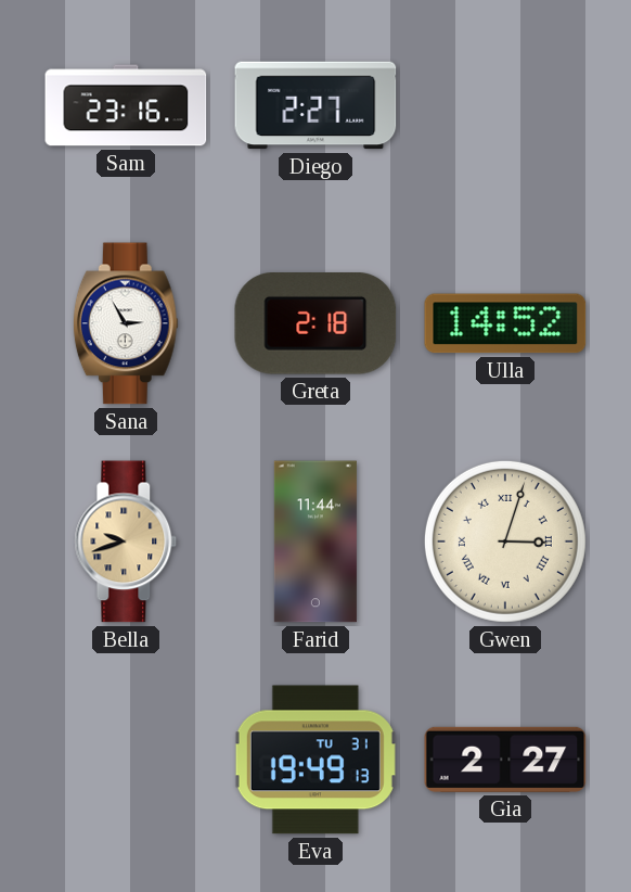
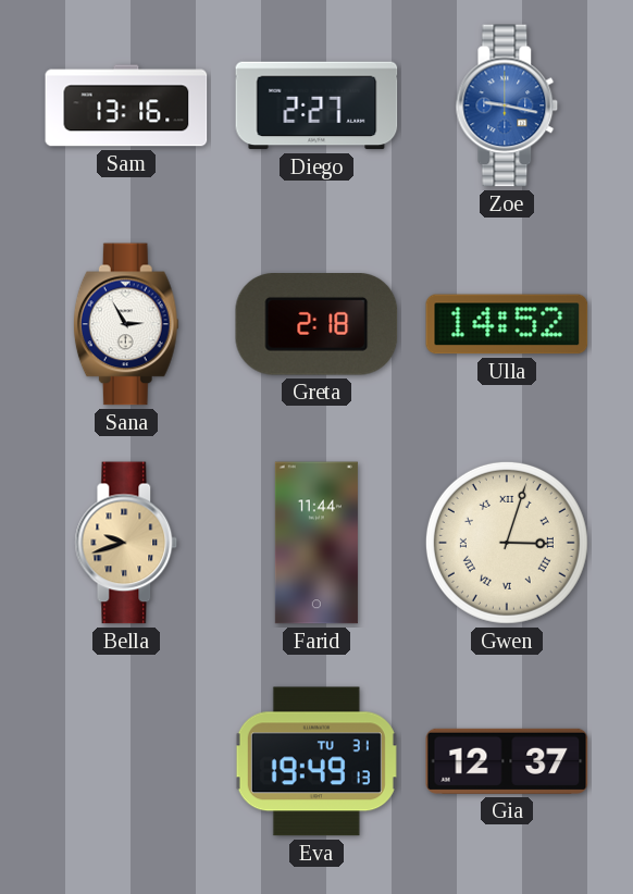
Sam: 23:16 -> 13:16
Zoe: none -> 9:17
Gia: 2:27 -> 12:37
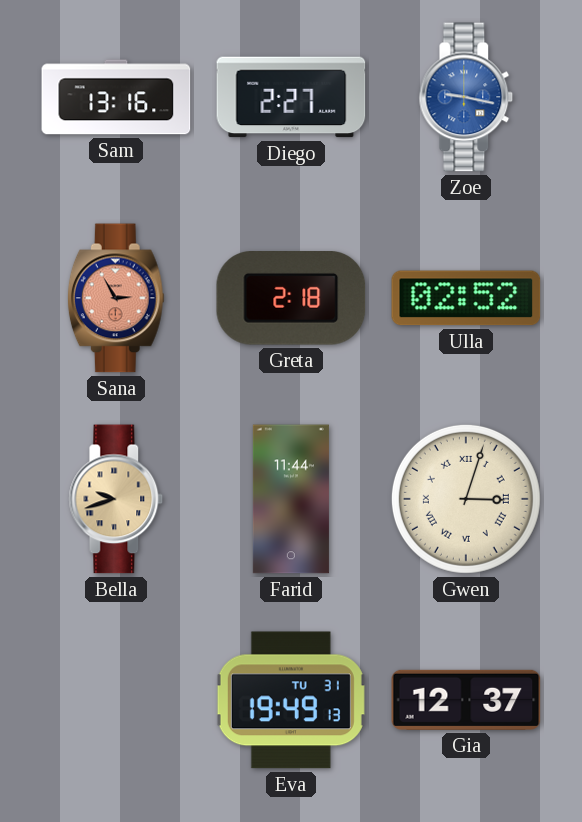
Sana dial: white -> salmon
Ulla: 14:52 -> 02:52
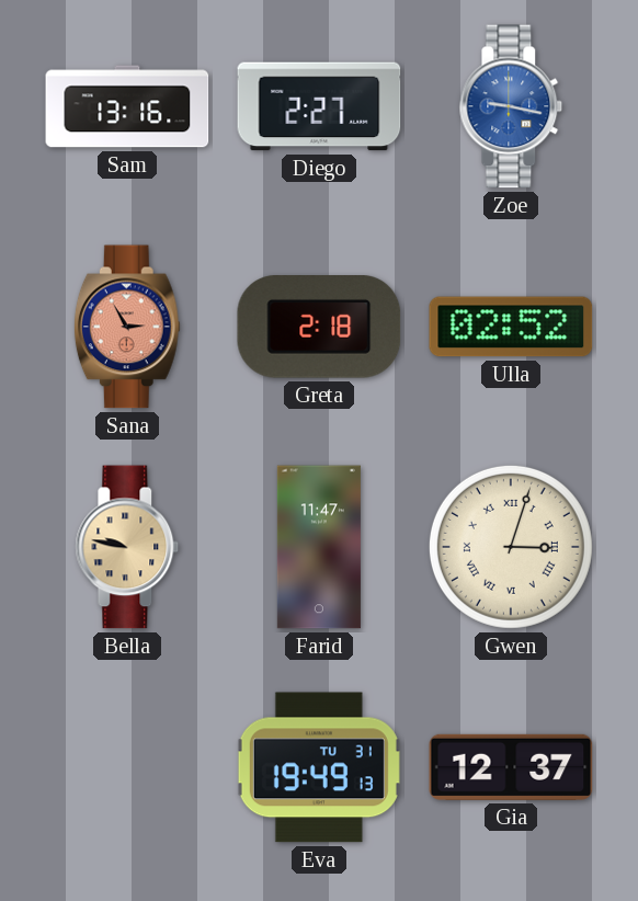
Bella: 9:42 -> 9:47
Farid: 11:44 -> 11:47
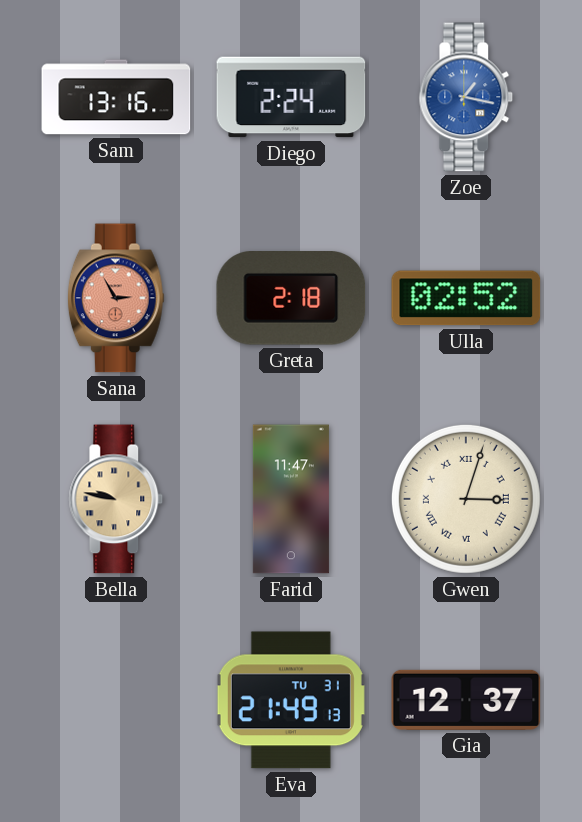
Diego: 2:27 -> 2:24
Zoe: 9:17 -> 1:17
Eva: 19:49 -> 21:49
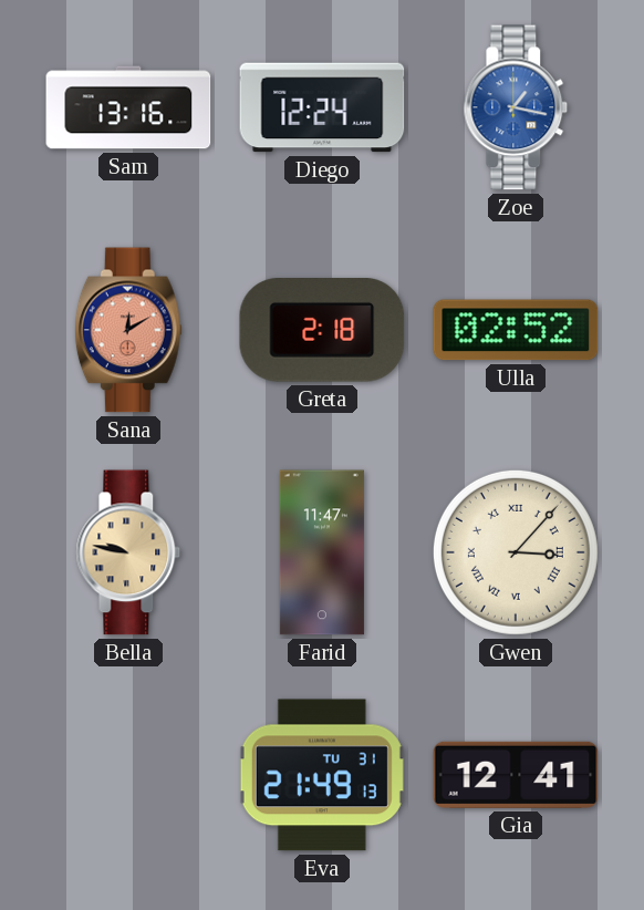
Diego: 2:24 -> 12:24
Sana: 2:55 -> 12:10
Gwen: 3:03 -> 3:07
Gia: 12:37 -> 12:41
